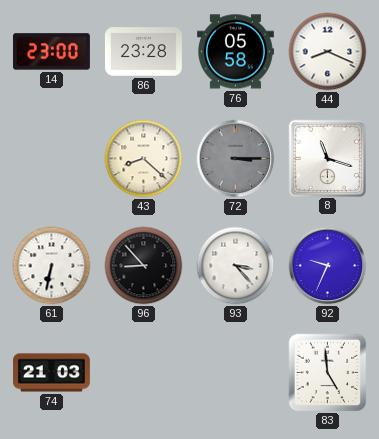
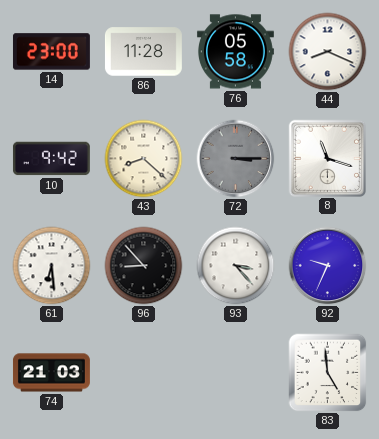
86: 23:28 -> 11:28
10: none -> 9:42
61: 6:32 -> 6:29
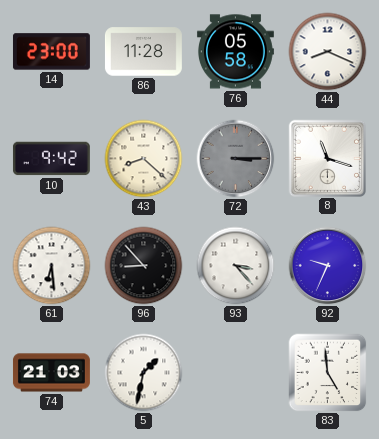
5: none -> 1:32
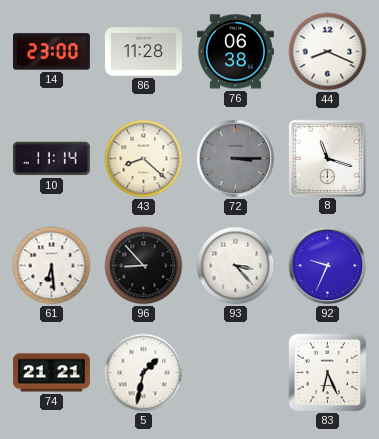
76: 05:58 -> 06:38
10: 9:42 -> 11:14
74: 21:03 -> 21:21
83: 4:59 -> 6:26
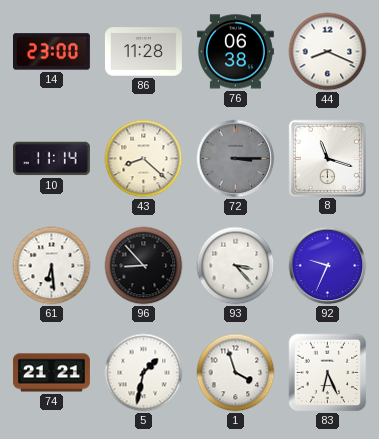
1: none -> 3:57
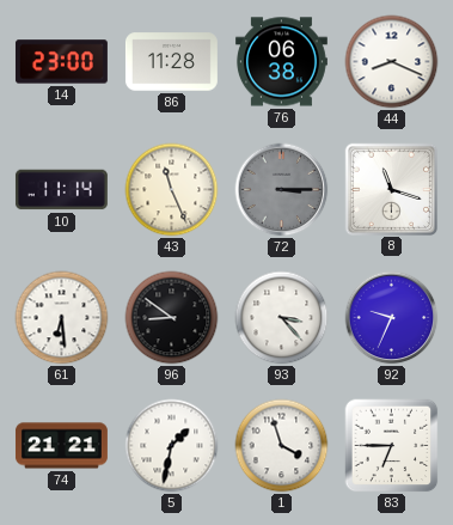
43: 8:22 -> 11:26
96: 8:53 -> 8:51
83: 6:26 -> 6:45
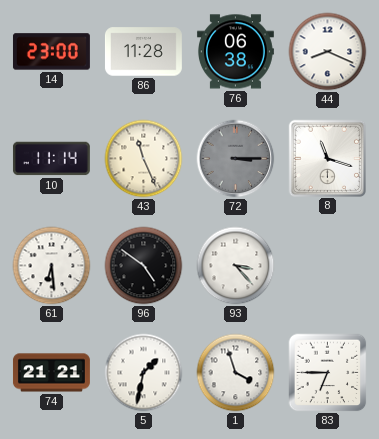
96: 8:51 -> 4:51
92: 9:34 -> none
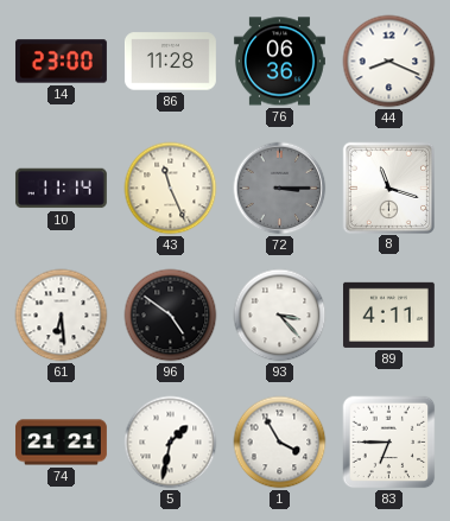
76: 06:38 -> 06:36
89: none -> 4:11
1: 3:57 -> 3:55
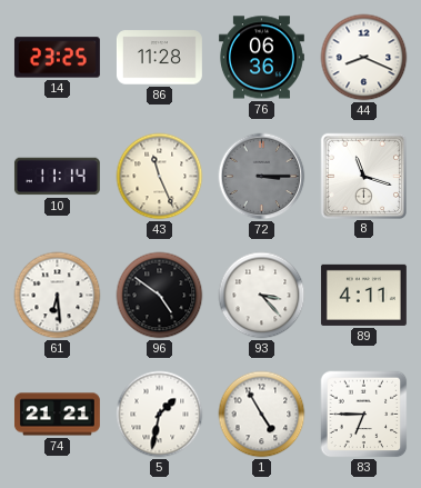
14: 23:00 -> 23:25
1: 3:55 -> 4:55
